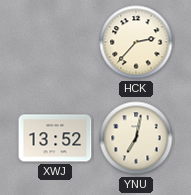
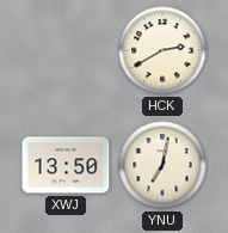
HCK: 2:37 -> 2:40
XWJ: 13:52 -> 13:50
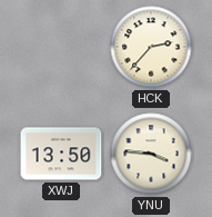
HCK: 2:40 -> 2:37
YNU: 7:02 -> 3:46
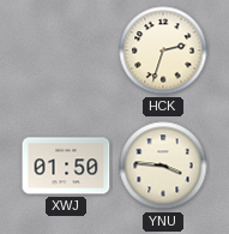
HCK: 2:37 -> 2:33
XWJ: 13:50 -> 01:50
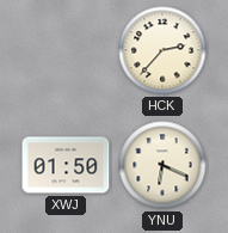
HCK: 2:33 -> 2:37
YNU: 3:46 -> 6:19
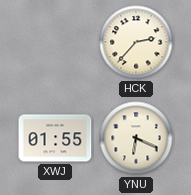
XWJ: 01:50 -> 01:55
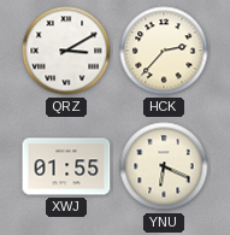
QRZ: none -> 3:10
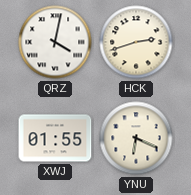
QRZ: 3:10 -> 4:02
HCK: 2:37 -> 2:42
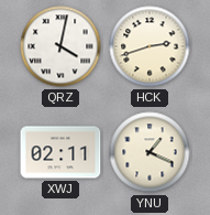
XWJ: 01:55 -> 02:11
YNU: 6:19 -> 1:19
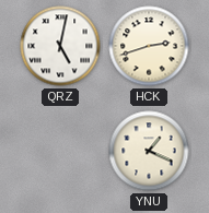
QRZ: 4:02 -> 5:02
XWJ: 02:11 -> none
